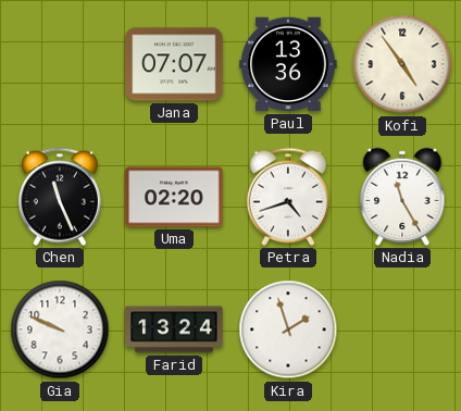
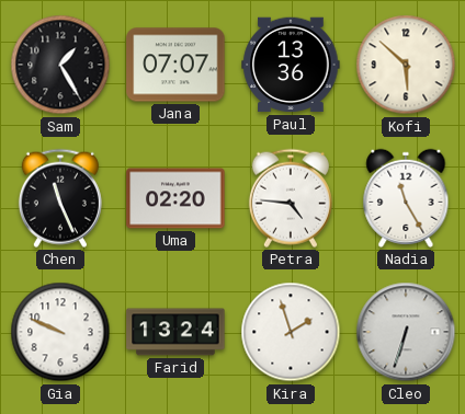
Sam: none -> 1:25
Kofi: 4:54 -> 5:52
Petra: 4:42 -> 4:46
Cleo: none -> 6:33
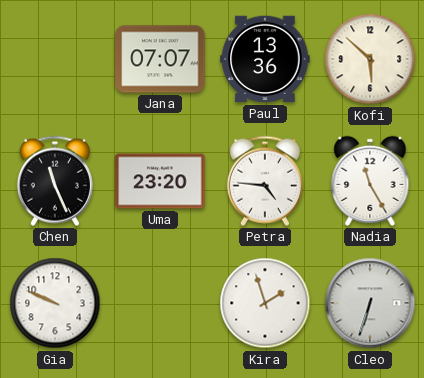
Sam: 1:25 -> none
Uma: 02:20 -> 23:20
Farid: 13:24 -> none
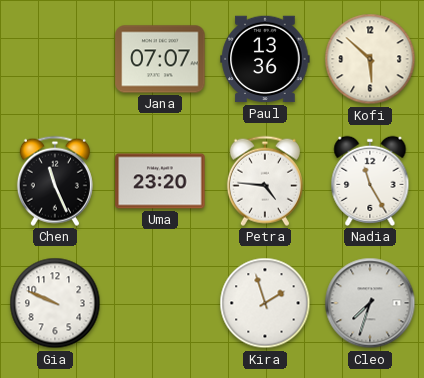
Cleo: 6:33 -> 7:33
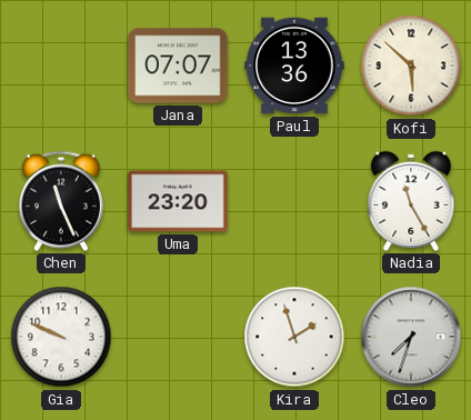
Petra: 4:46 -> none
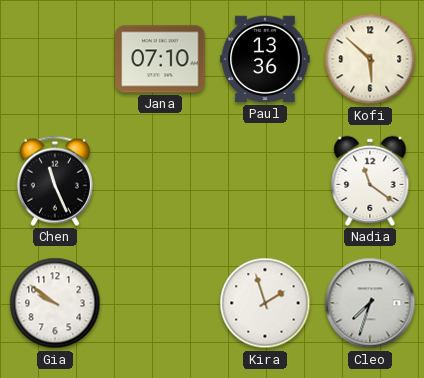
Jana: 07:07 -> 07:10
Uma: 23:20 -> none
Nadia: 11:25 -> 11:21
Gia: 9:49 -> 9:51
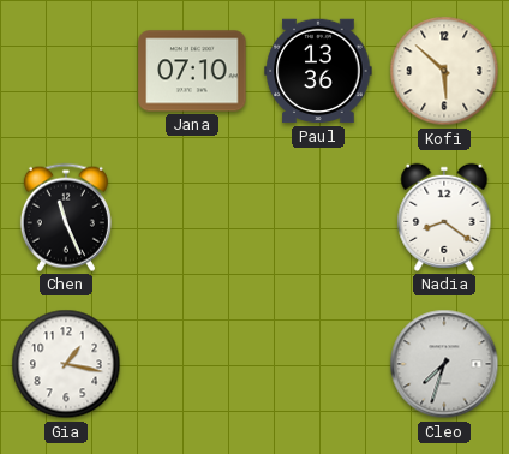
Nadia: 11:21 -> 8:21
Gia: 9:51 -> 1:17
Kira: 1:57 -> none
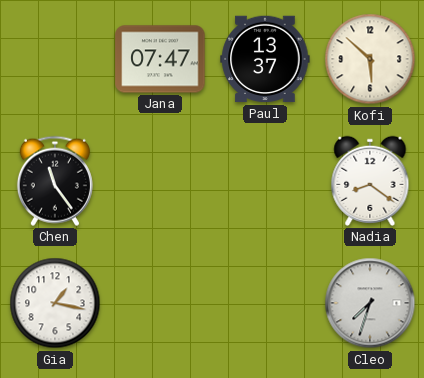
Jana: 07:10 -> 07:47
Paul: 13:36 -> 13:37
Chen: 11:26 -> 11:24
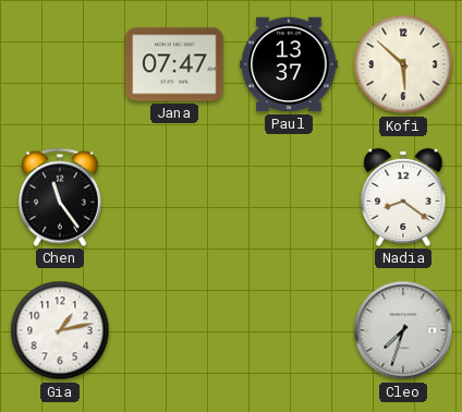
Gia: 1:17 -> 1:13
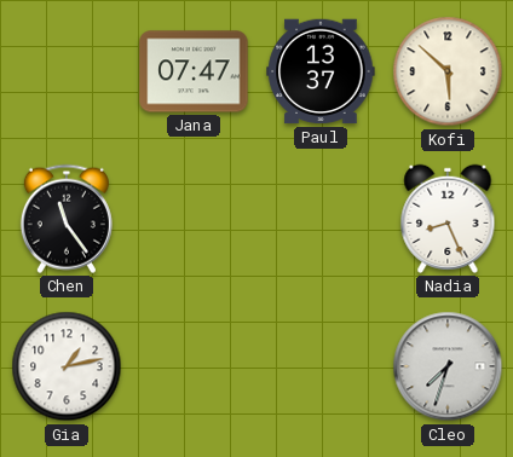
Nadia: 8:21 -> 8:26
